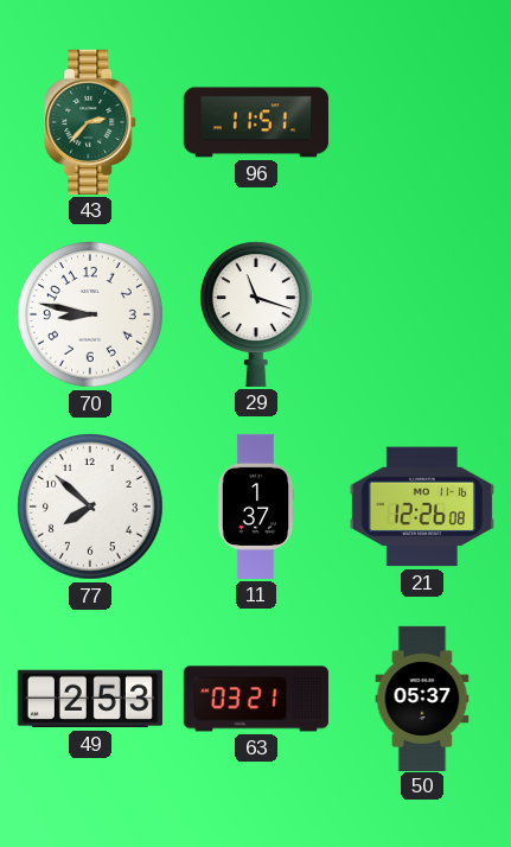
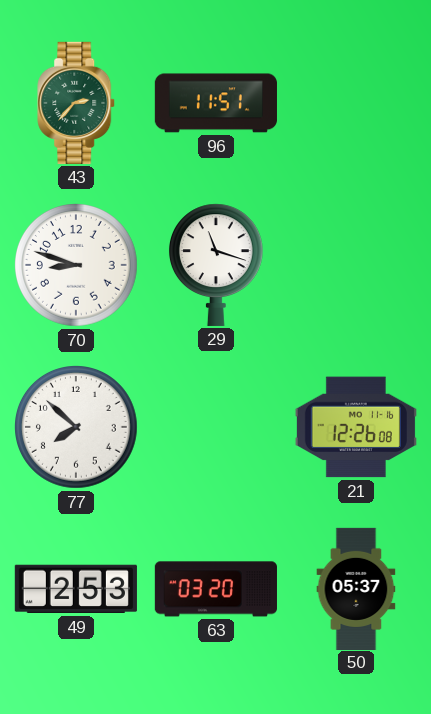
70: 8:47 -> 8:48
11: 1:37 -> none
63: 03:21 -> 03:20
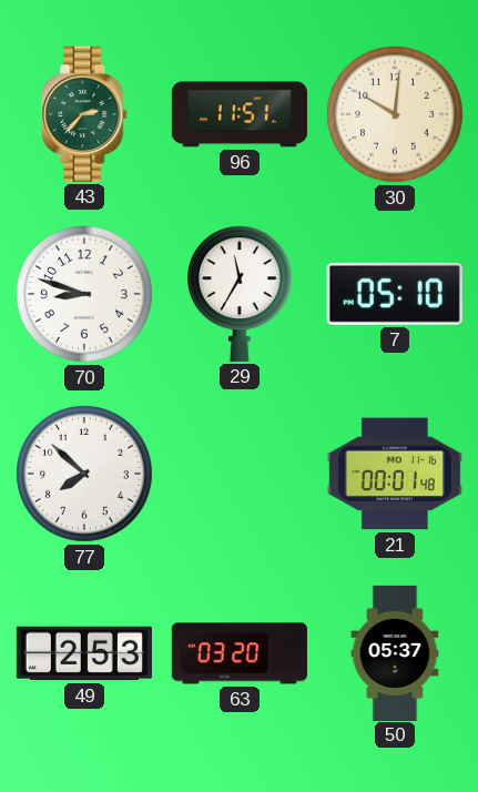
30: none -> 10:01
29: 11:18 -> 11:35
7: none -> 05:10
21: 12:26 -> 00:01
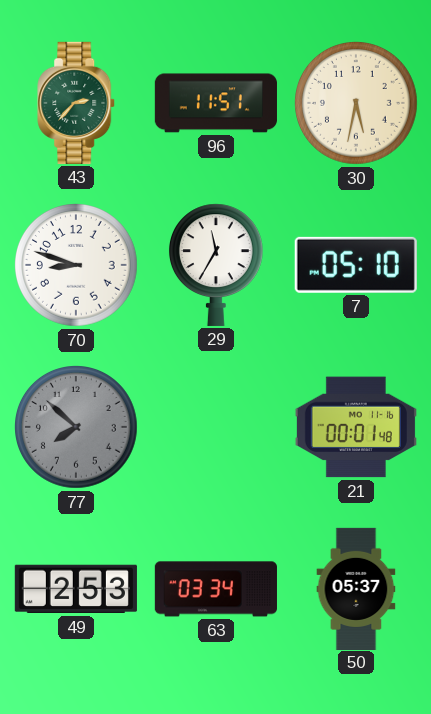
30: 10:01 -> 5:32
77 dial: white -> grey
63: 03:20 -> 03:34
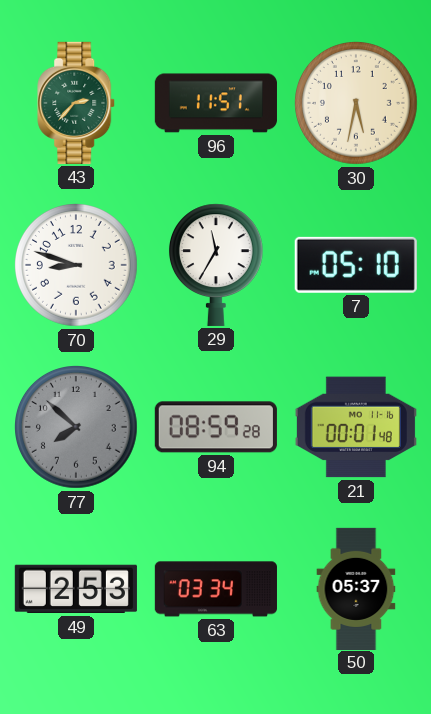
94: none -> 08:59
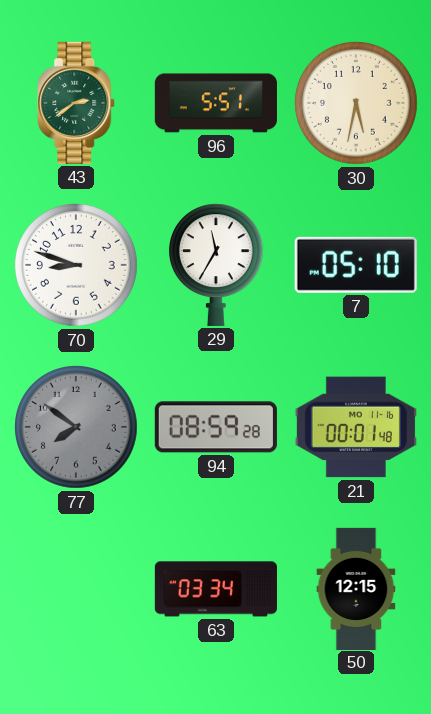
43: 2:37 -> 2:39
96: 11:51 -> 5:51
77: 7:52 -> 7:51
49: 2:53 -> none
50: 05:37 -> 12:15
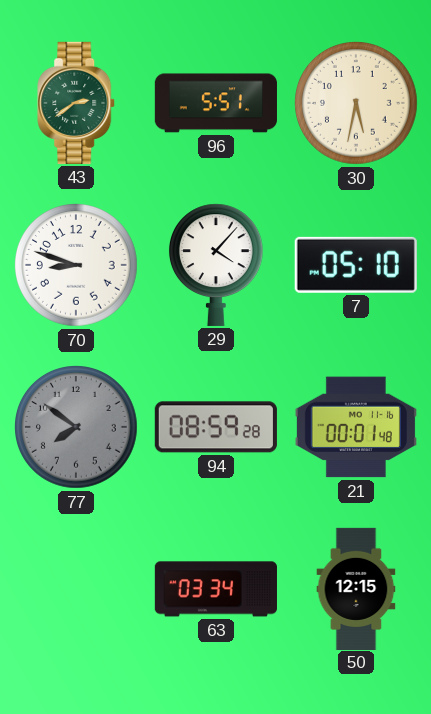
29: 11:35 -> 4:07
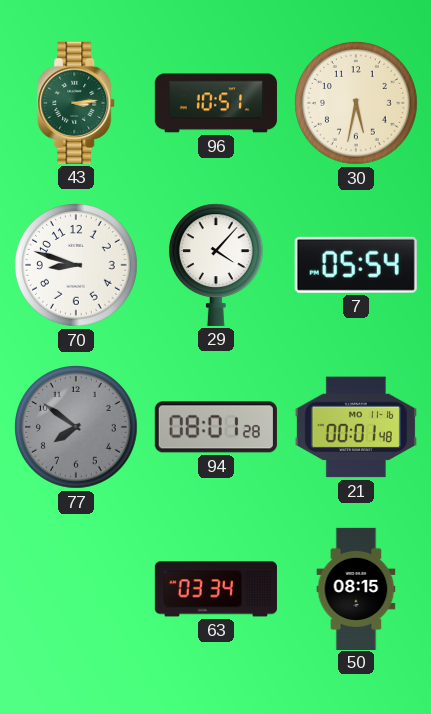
43: 2:39 -> 3:14
96: 5:51 -> 10:51
7: 05:10 -> 05:54
94: 08:59 -> 08:01
50: 12:15 -> 08:15
